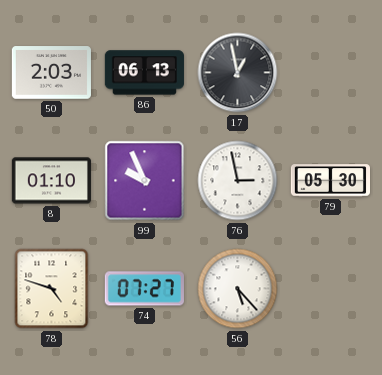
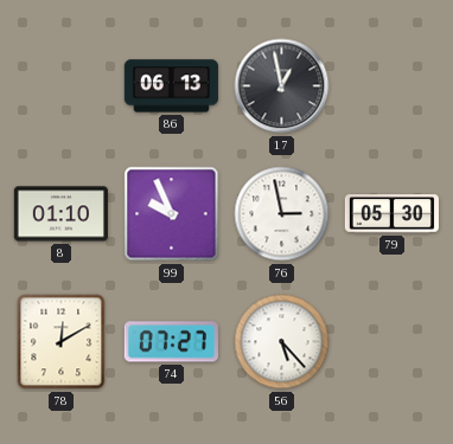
50: 2:03 -> none
78: 4:48 -> 12:10
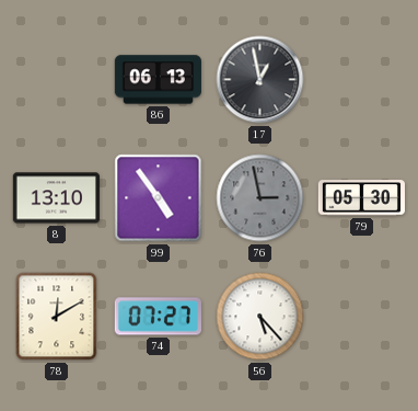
8: 01:10 -> 13:10
99: 9:56 -> 4:54
76 dial: white -> grey
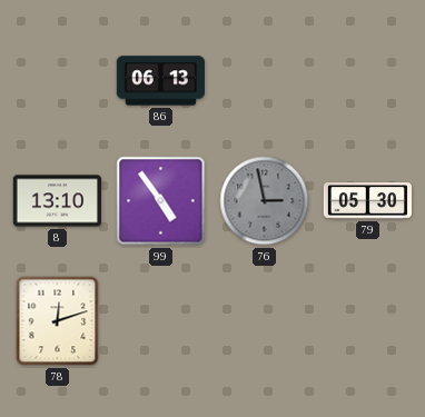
17: 12:58 -> none
78: 12:10 -> 12:12
74: 07:27 -> none
56: 5:23 -> none
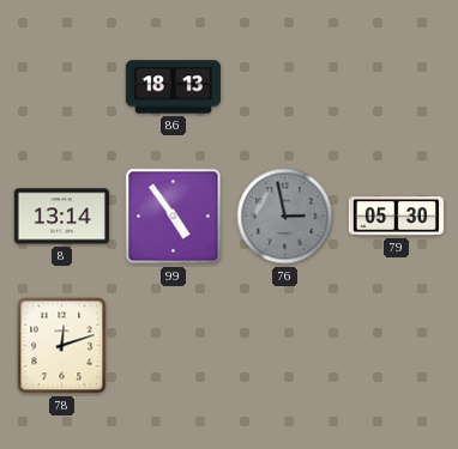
86: 06:13 -> 18:13
8: 13:10 -> 13:14
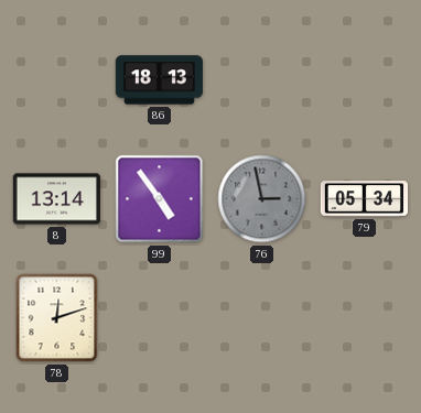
79: 05:30 -> 05:34
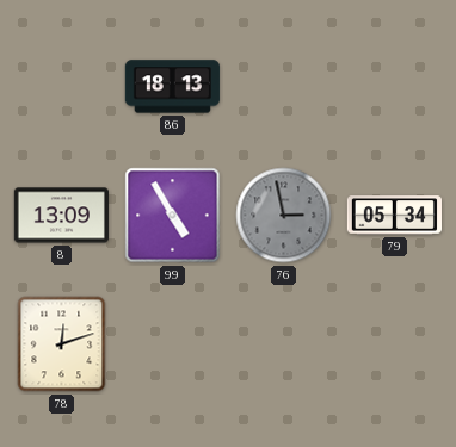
8: 13:14 -> 13:09
99: 4:54 -> 4:55
